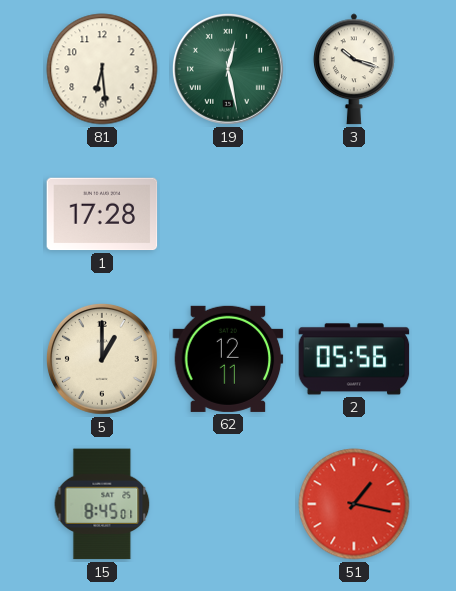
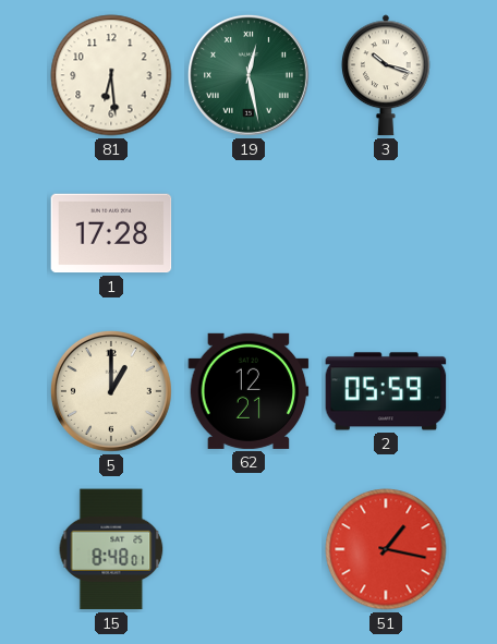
62: 12:11 -> 12:21
2: 05:56 -> 05:59
15: 8:45 -> 8:48
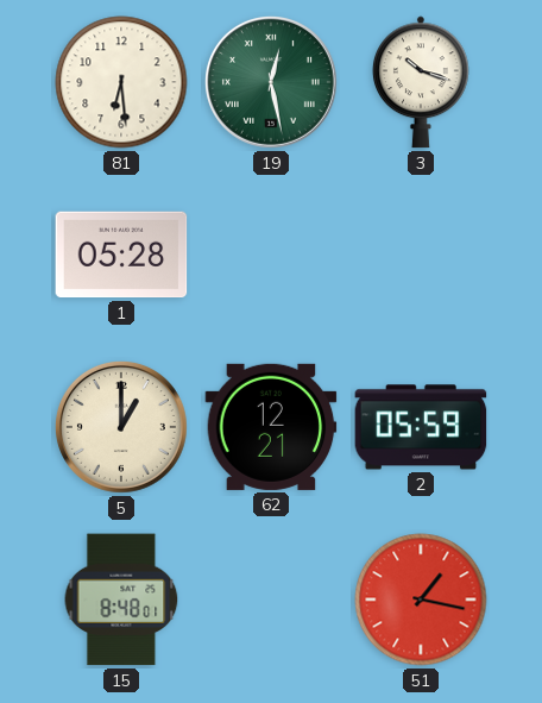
1: 17:28 -> 05:28
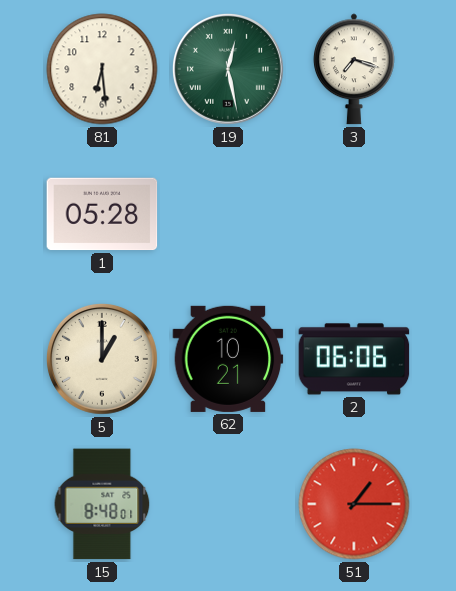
3: 10:18 -> 7:18
62: 12:21 -> 10:21
2: 05:59 -> 06:06
51: 1:17 -> 1:15
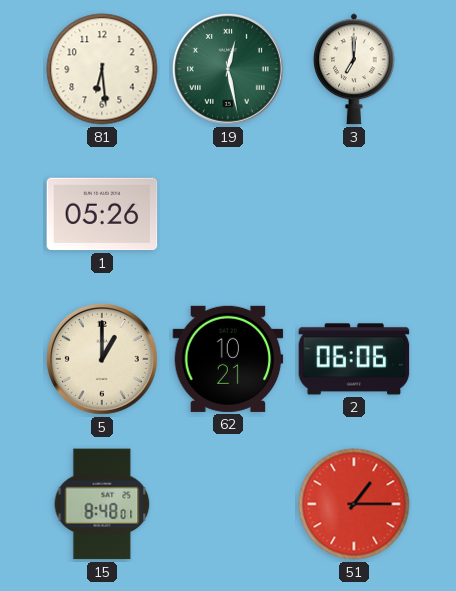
3: 7:18 -> 7:00
1: 05:28 -> 05:26
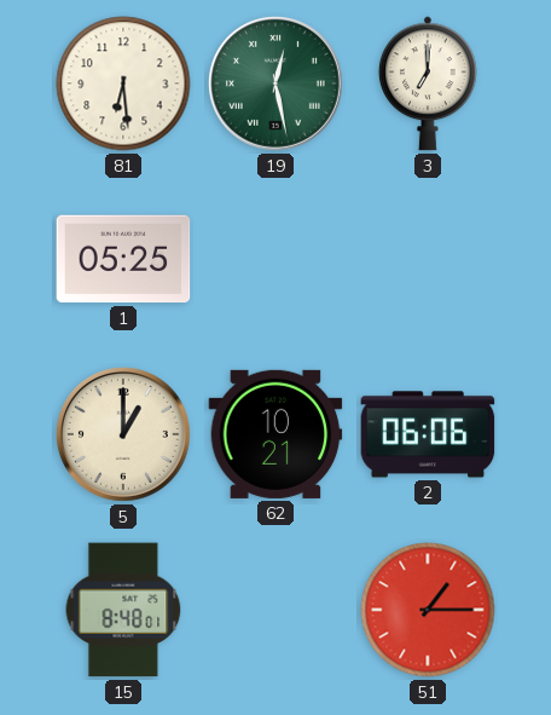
1: 05:26 -> 05:25
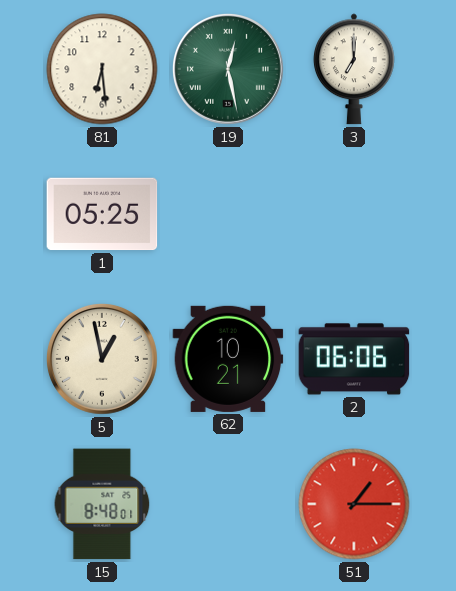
5: 1:00 -> 12:58
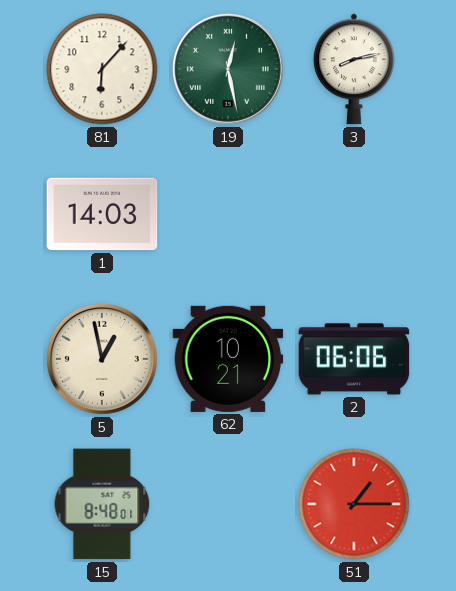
81: 6:29 -> 6:07
3: 7:00 -> 8:13
1: 05:25 -> 14:03
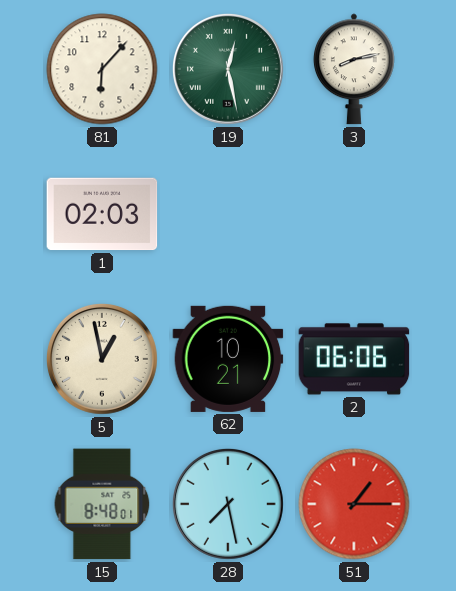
1: 14:03 -> 02:03
28: none -> 7:28
